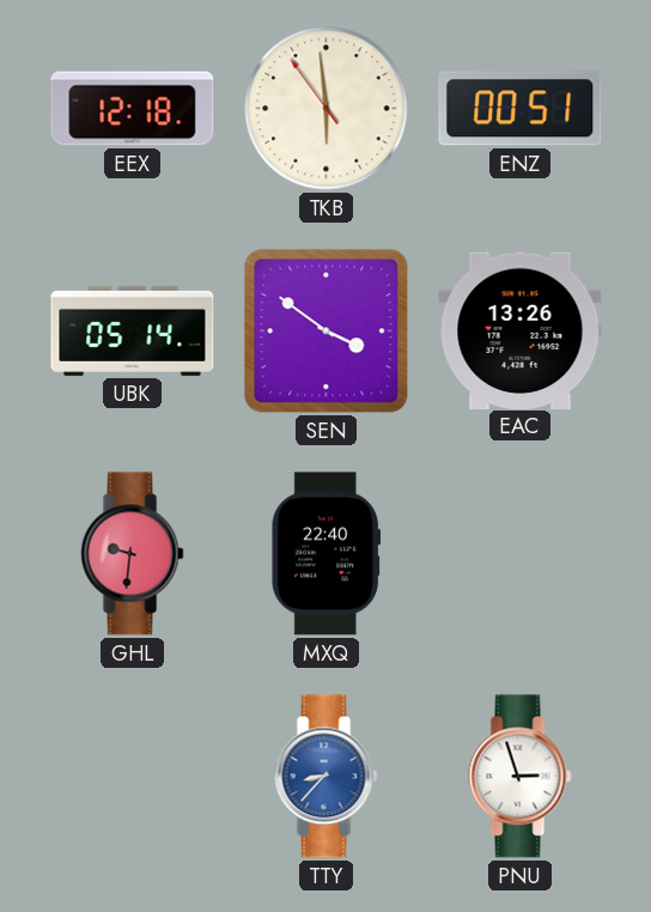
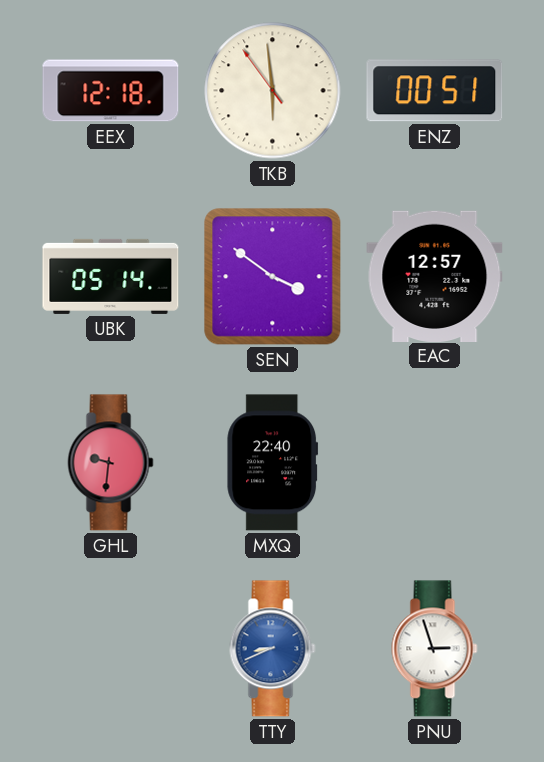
EAC: 13:26 -> 12:57
TTY: 8:37 -> 8:41
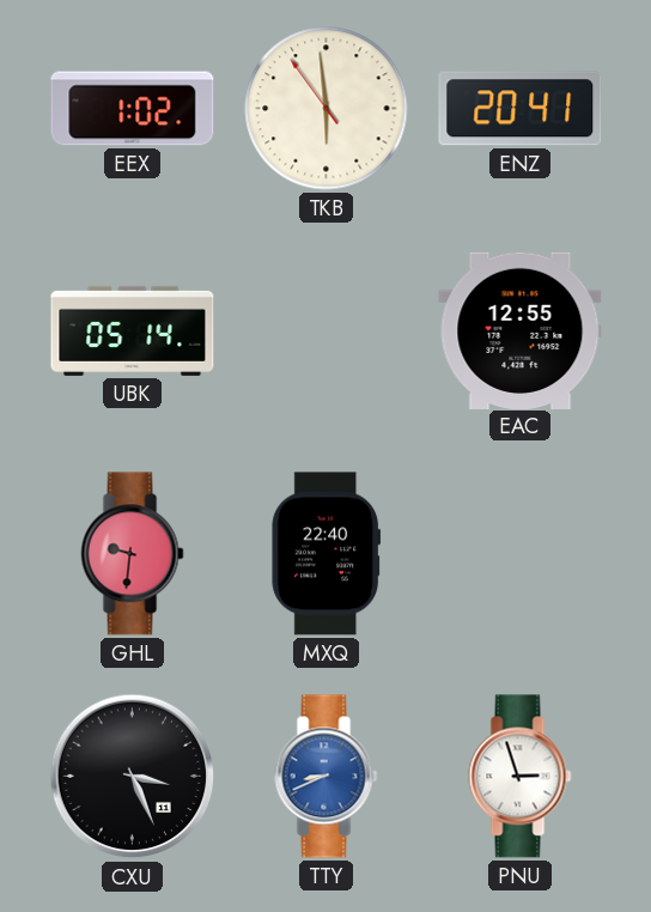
EEX: 12:18 -> 1:02
ENZ: 00:51 -> 20:41
SEN: 3:51 -> none
EAC: 12:57 -> 12:55
CXU: none -> 3:26
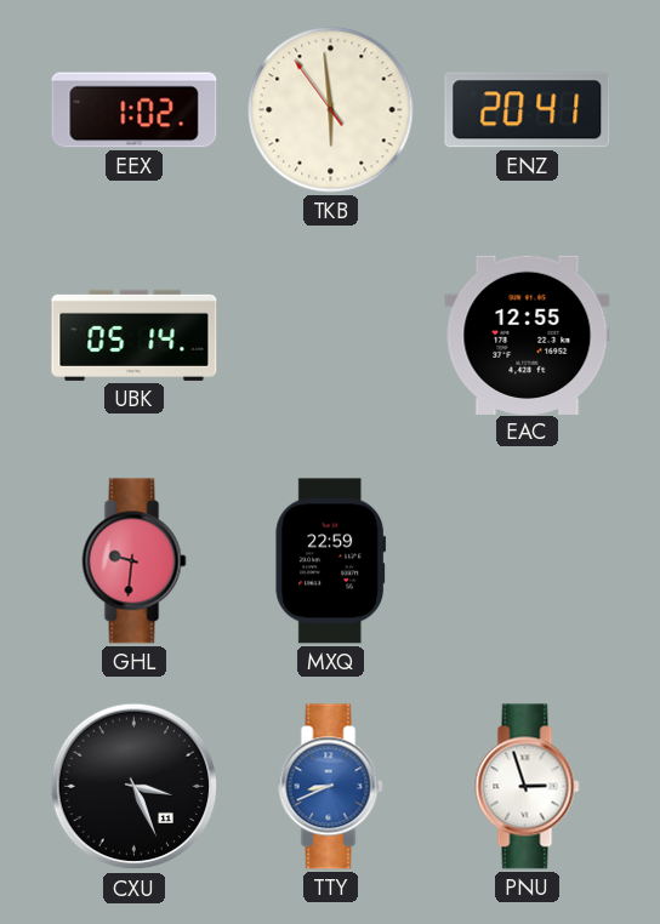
MXQ: 22:40 -> 22:59
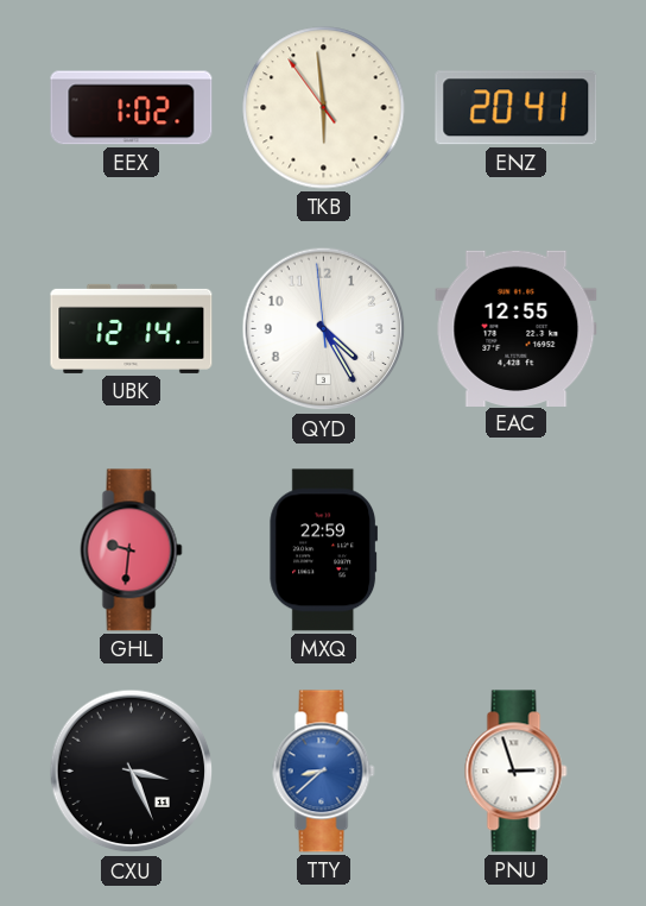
UBK: 05:14 -> 12:14
QYD: none -> 4:24
TTY: 8:41 -> 8:38
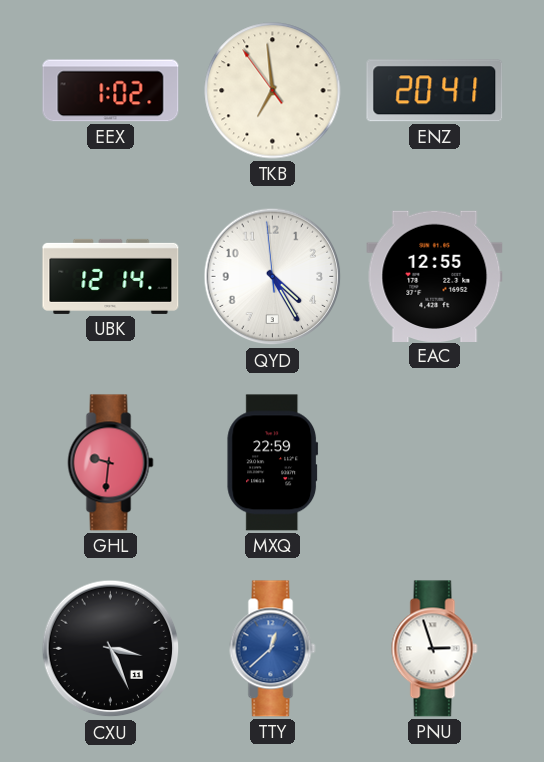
TKB: 5:58 -> 6:58
TTY: 8:38 -> 12:38
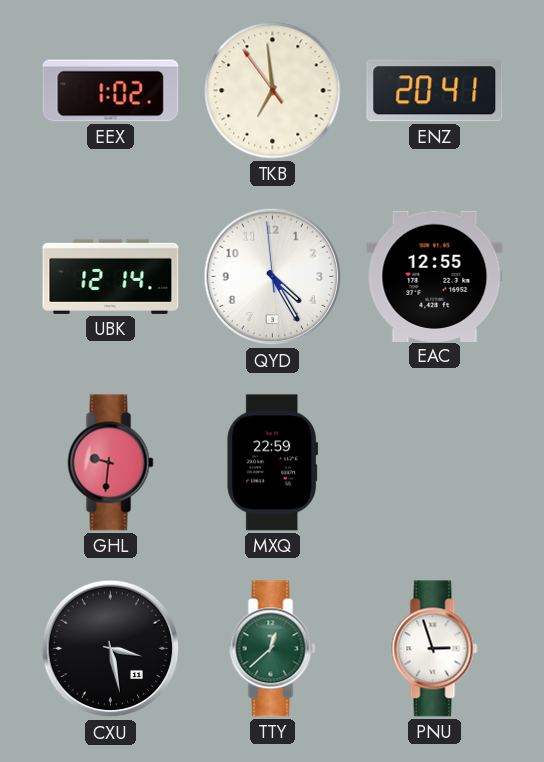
CXU: 3:26 -> 3:28
TTY dial: blue -> green
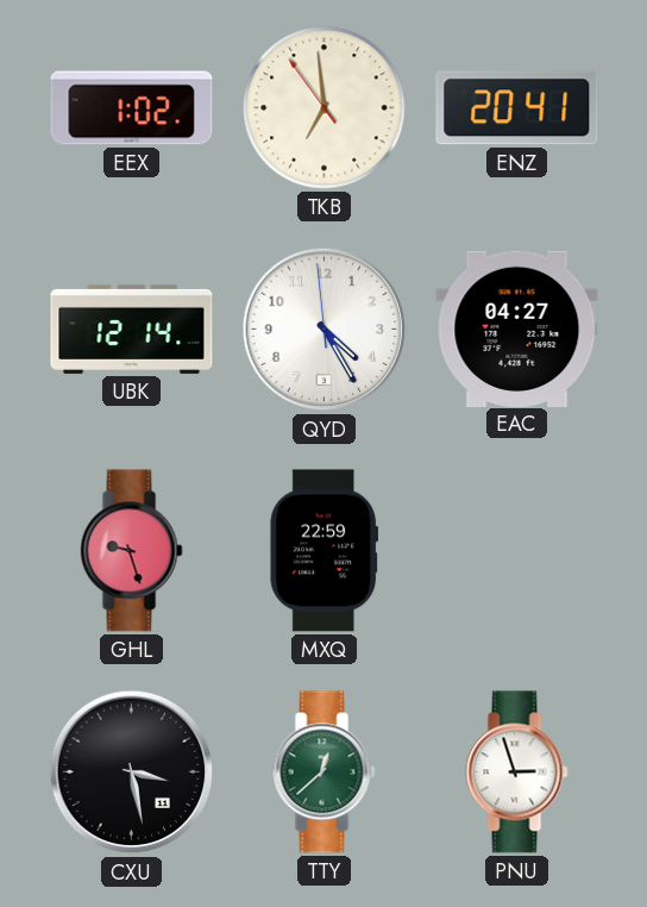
EAC: 12:55 -> 04:27
GHL: 9:31 -> 9:27
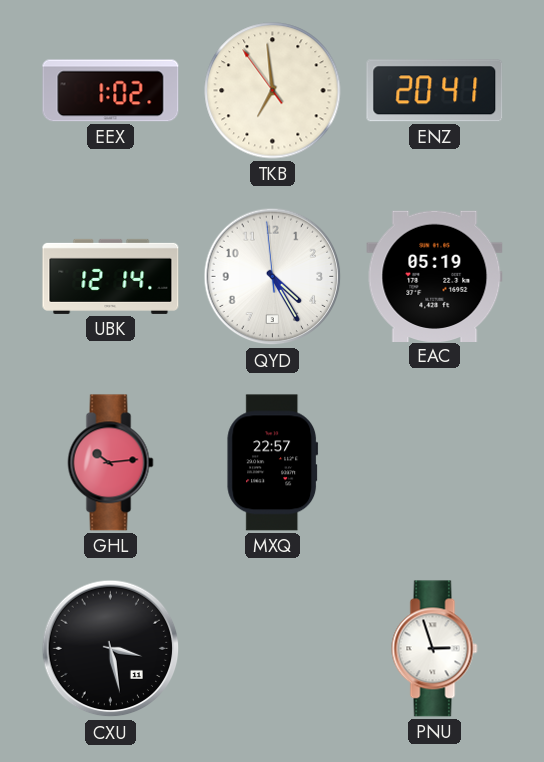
EAC: 04:27 -> 05:19
GHL: 9:27 -> 10:14
MXQ: 22:59 -> 22:57
TTY: 12:38 -> none
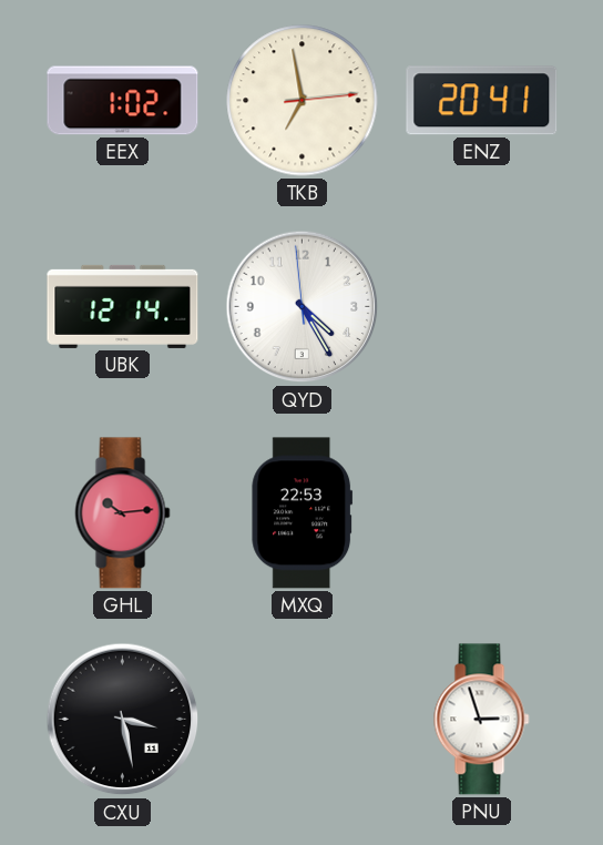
TKB: 6:58:54 -> 6:58:14
EAC: 05:19 -> none
MXQ: 22:57 -> 22:53
